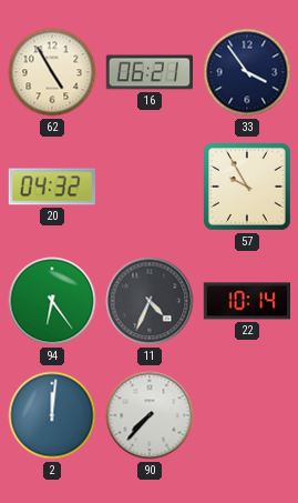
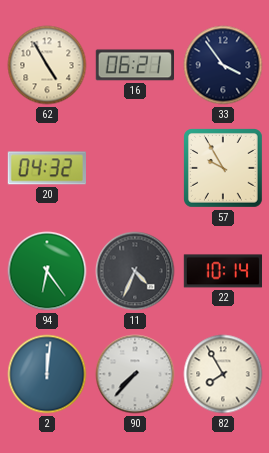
82: none -> 7:55
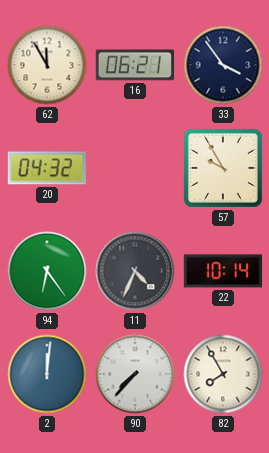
62: 4:55 -> 11:55
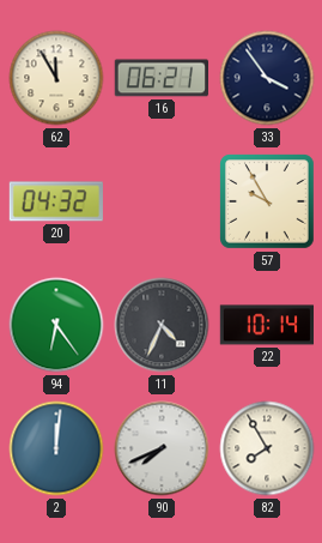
90: 7:37 -> 7:41
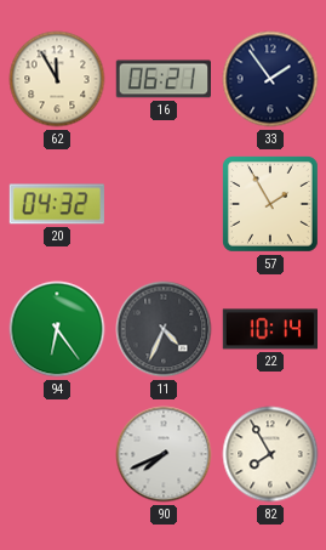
33: 3:54 -> 1:54
57: 9:55 -> 1:55
2: 12:01 -> none
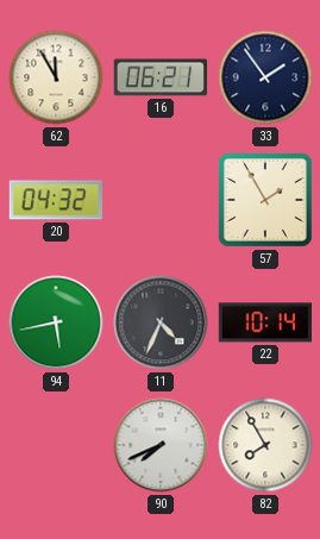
94: 6:24 -> 5:43
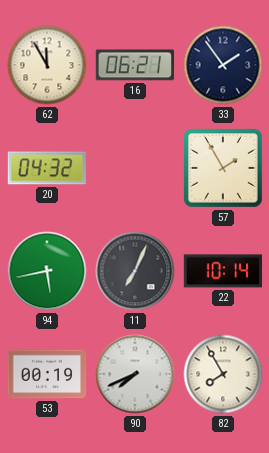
11: 4:34 -> 7:04
53: none -> 00:19
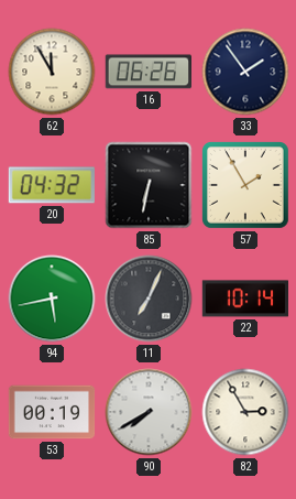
16: 06:21 -> 06:26
85: none -> 6:32
90: 7:41 -> 7:40
82: 7:55 -> 2:55
